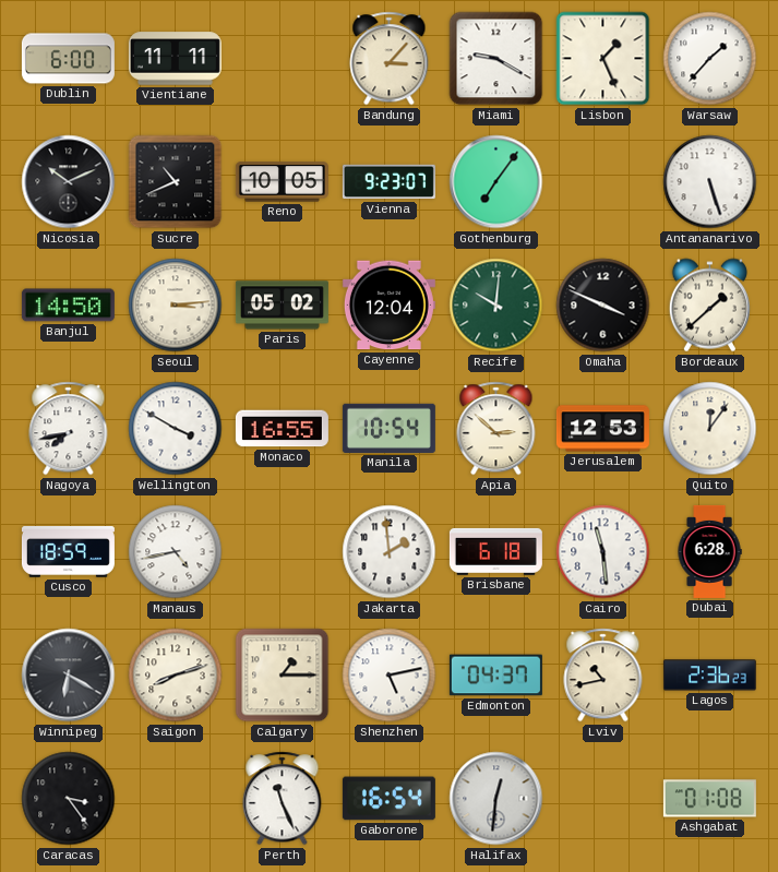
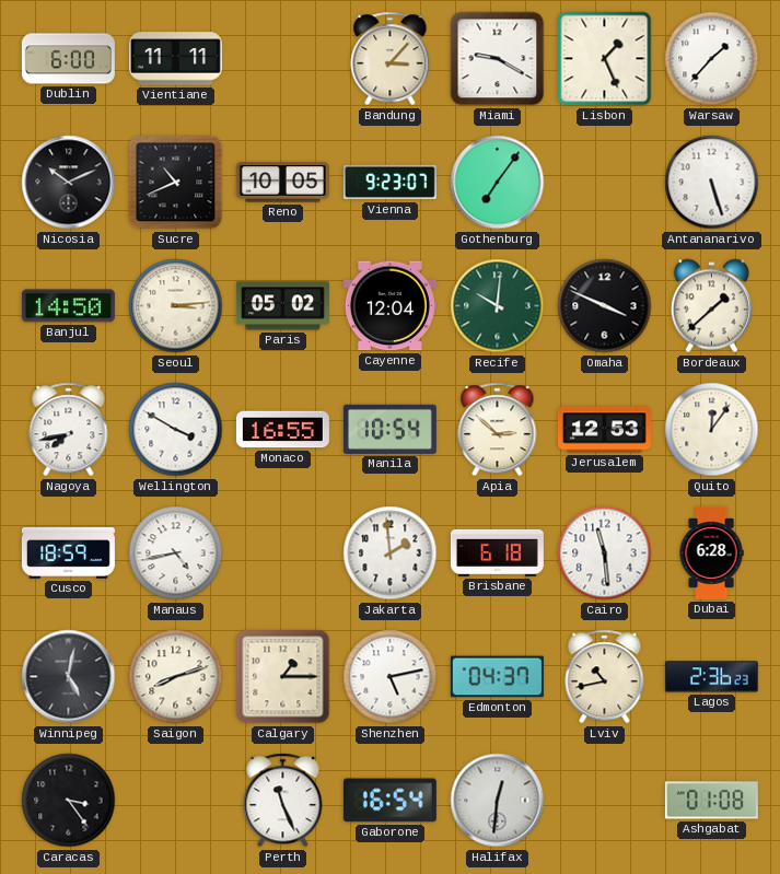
Winnipeg: 6:20 -> 5:02
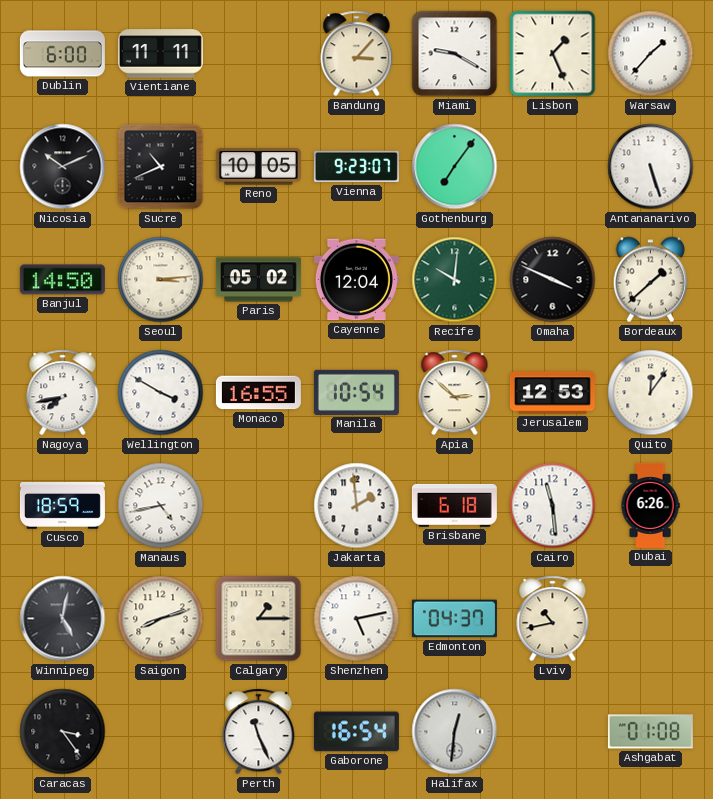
Dubai: 6:28 -> 6:26
Lagos: 2:36 -> none
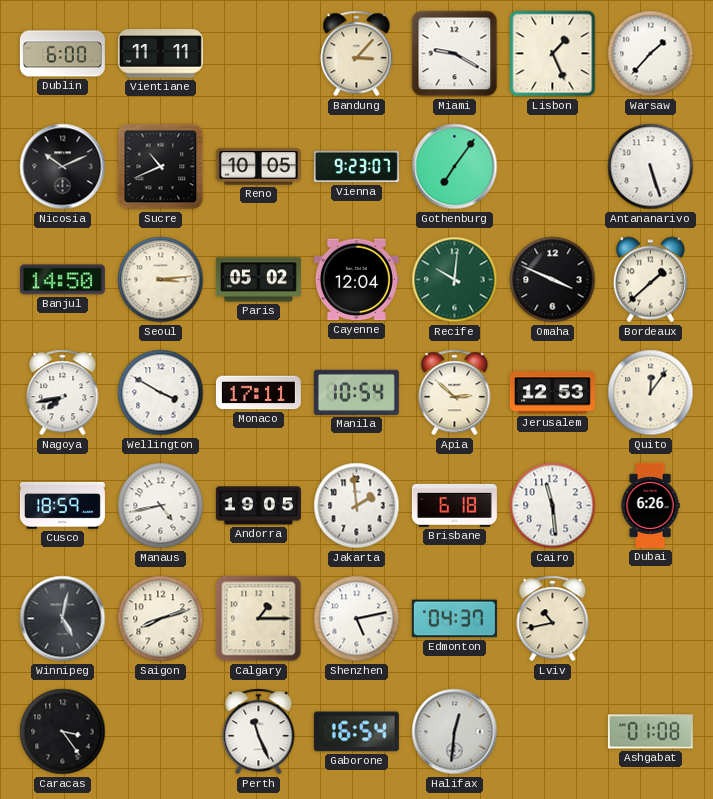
Monaco: 16:55 -> 17:11
Andorra: none -> 19:05
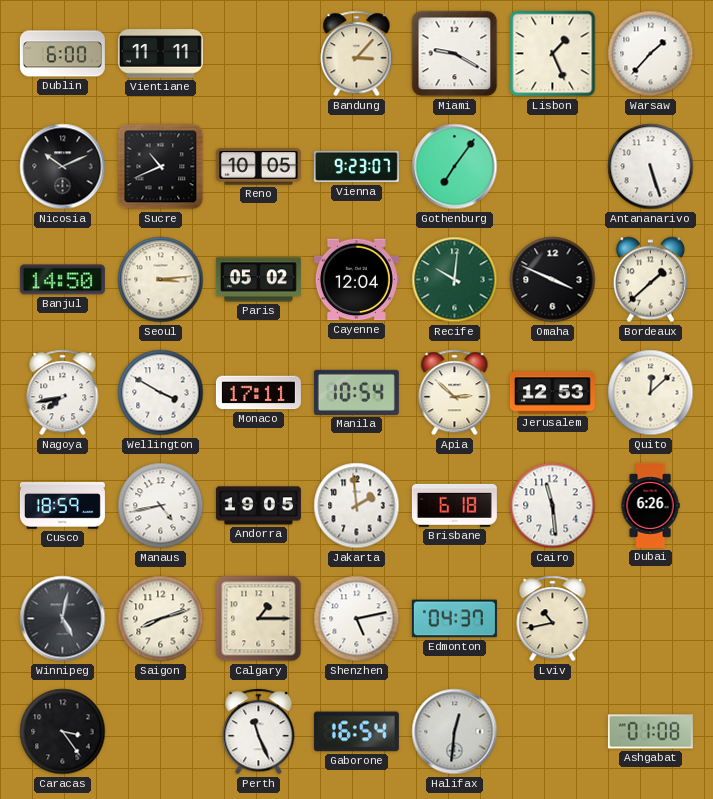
Quito: 12:06 -> 12:08
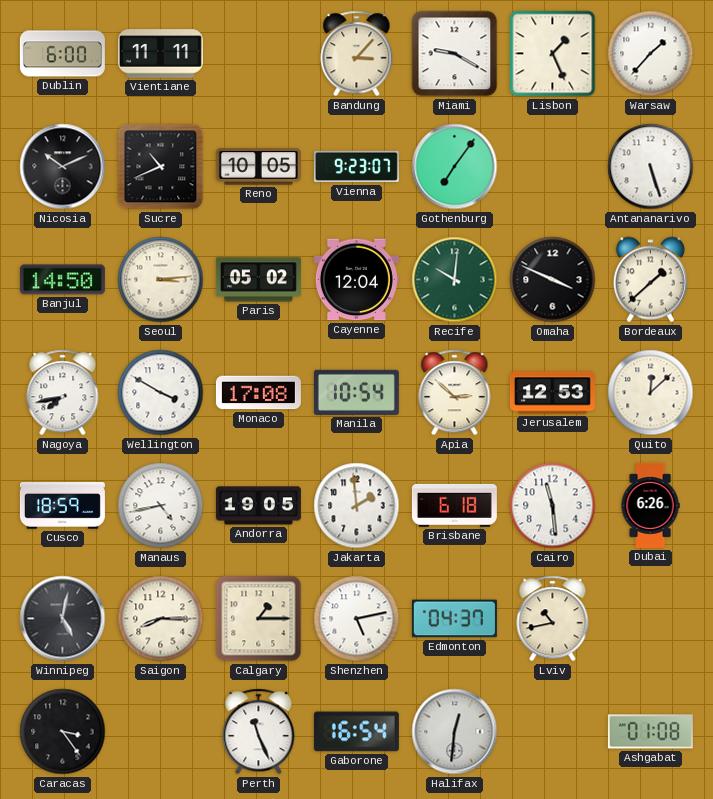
Monaco: 17:11 -> 17:08
Saigon: 8:12 -> 8:15
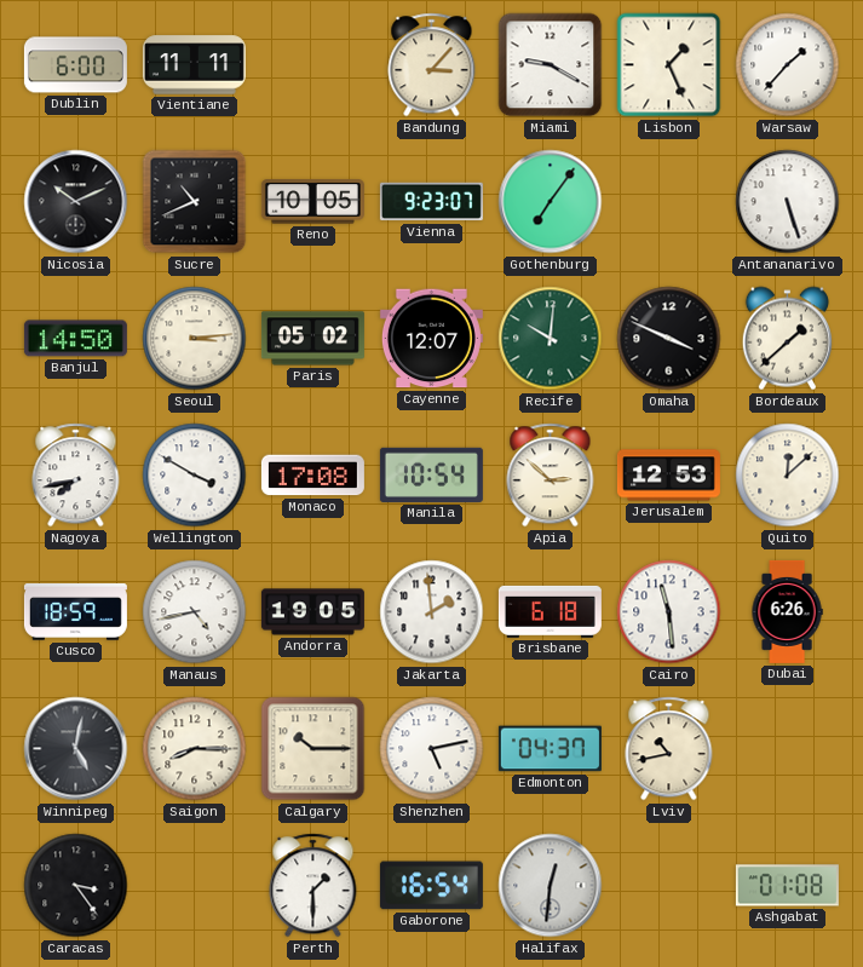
Cayenne: 12:04 -> 12:07
Calgary: 1:15 -> 10:15
Perth: 11:26 -> 1:30
